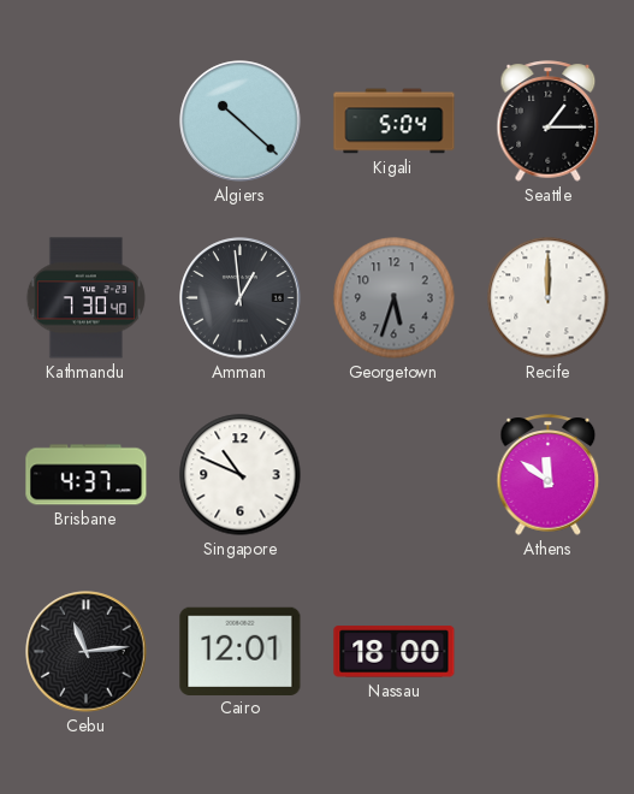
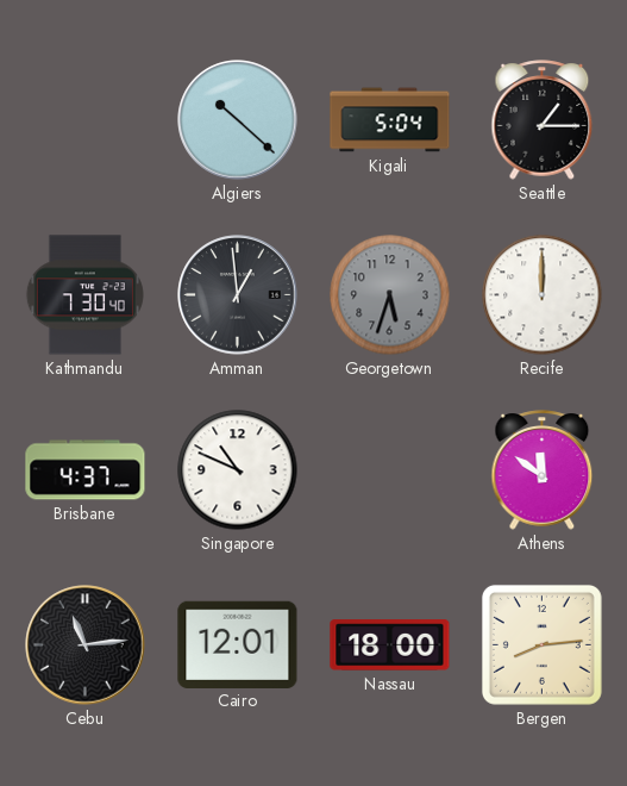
Bergen: none -> 8:14
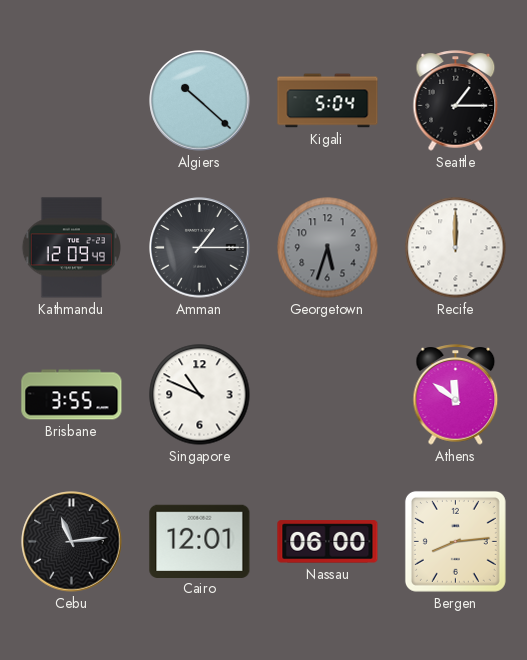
Kathmandu: 7:30 -> 12:09
Amman: 12:59 -> 1:15
Brisbane: 4:37 -> 3:55
Nassau: 18:00 -> 06:00
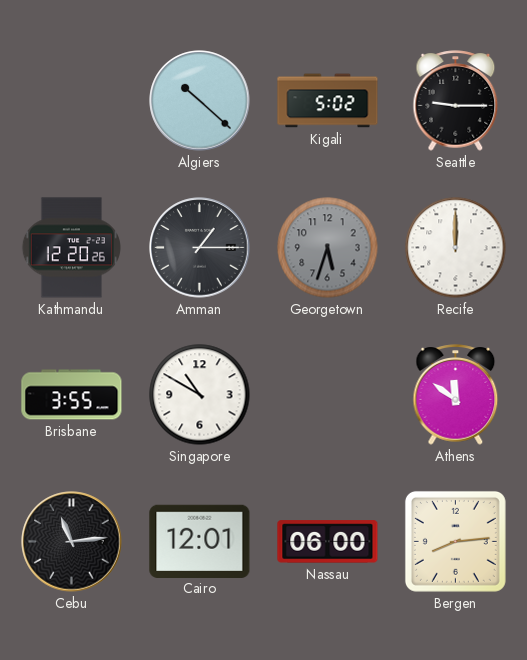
Kigali: 5:04 -> 5:02
Seattle: 1:15 -> 9:15
Kathmandu: 12:09 -> 12:20
Singapore: 10:49 -> 10:50
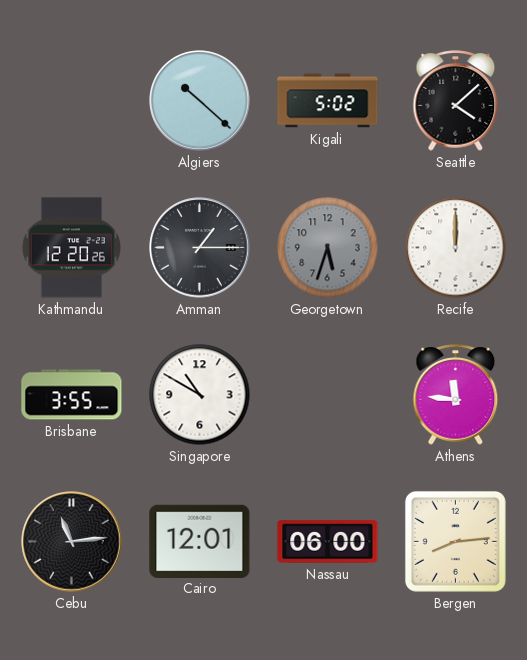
Seattle: 9:15 -> 4:08
Athens: 11:51 -> 11:46
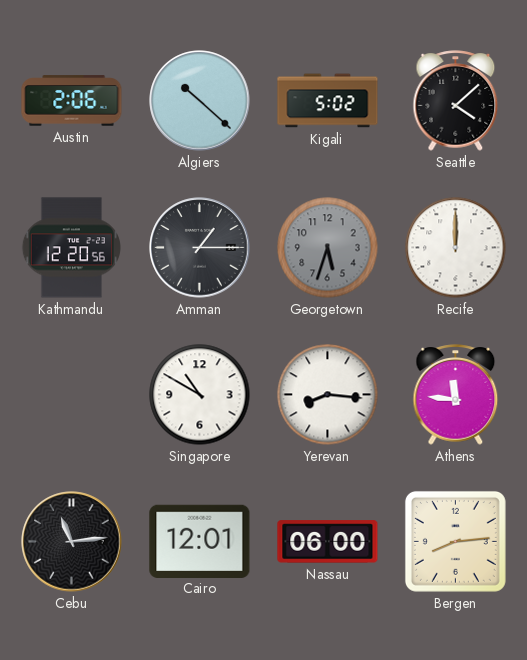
Austin: none -> 2:06
Kathmandu: 12:20:26 -> 12:20:56
Brisbane: 3:55 -> none
Yerevan: none -> 8:16
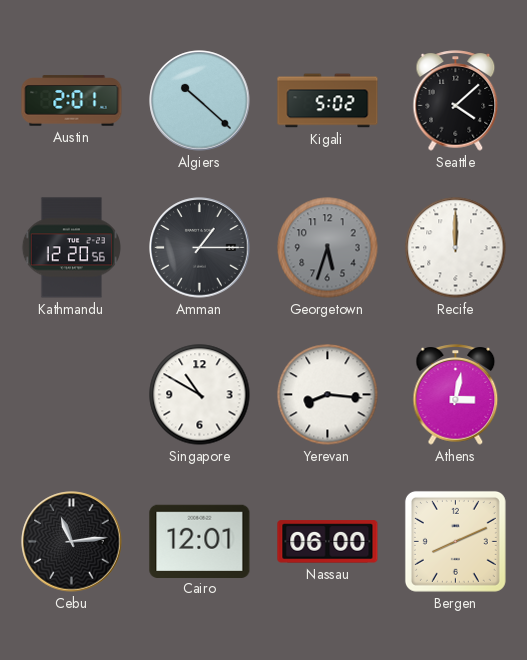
Austin: 2:06 -> 2:01
Athens: 11:46 -> 3:02
Bergen: 8:14 -> 8:11
